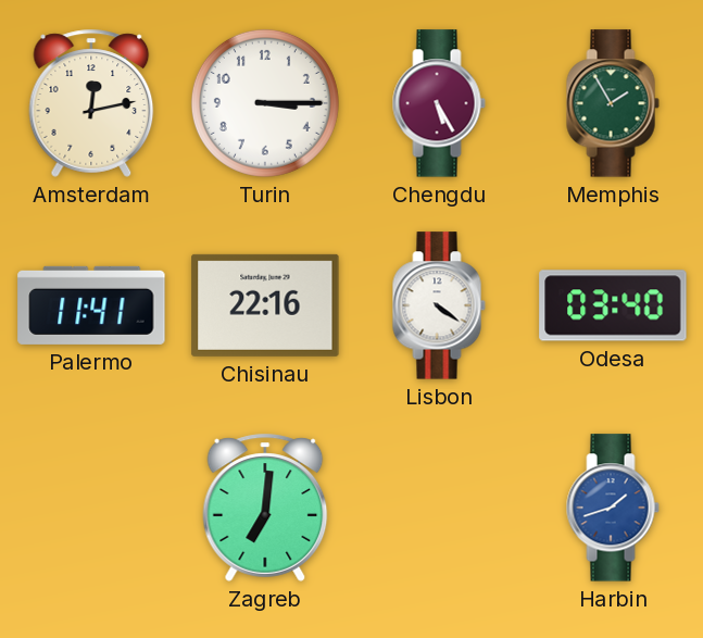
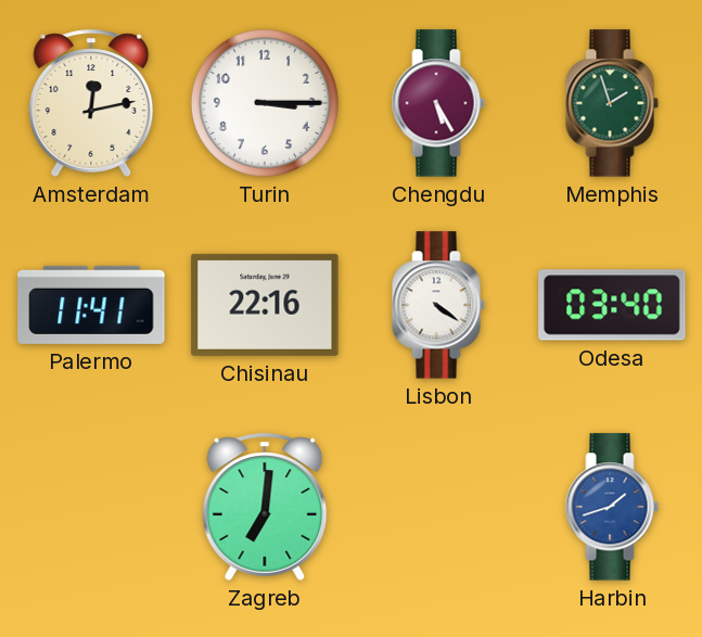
Memphis: 1:55 -> 1:57
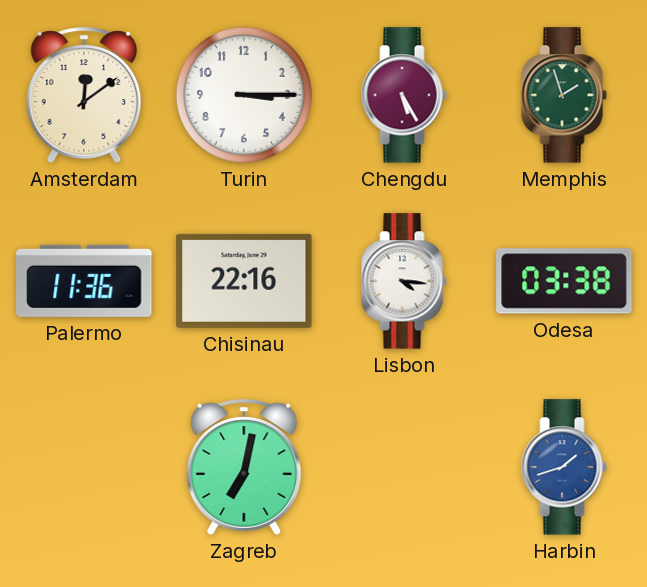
Amsterdam: 12:13 -> 12:09
Palermo: 11:41 -> 11:36
Lisbon: 4:21 -> 4:16
Odesa: 03:40 -> 03:38
Zagreb: 7:01 -> 7:02
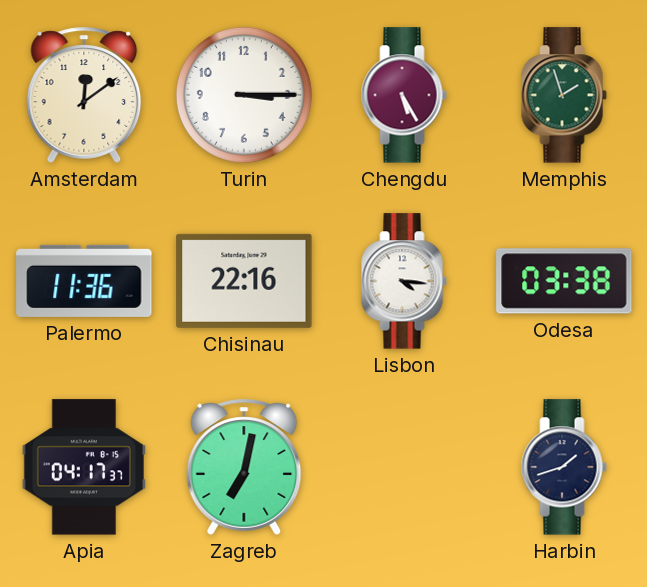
Apia: none -> 04:17
Harbin dial: blue -> navy
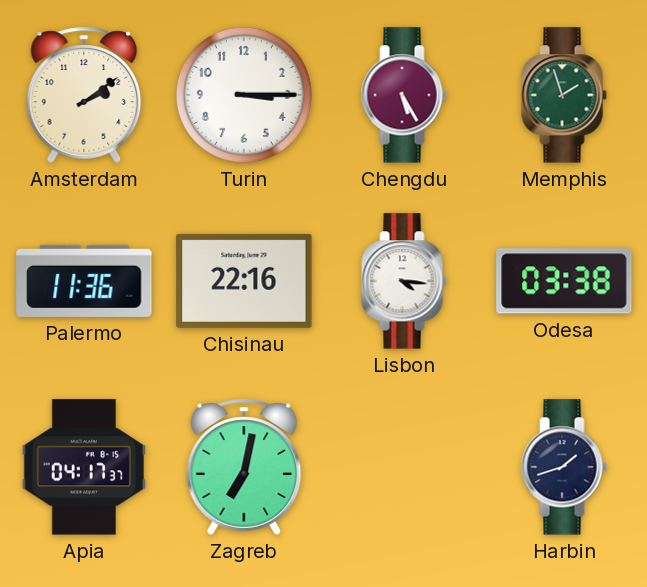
Amsterdam: 12:09 -> 2:09
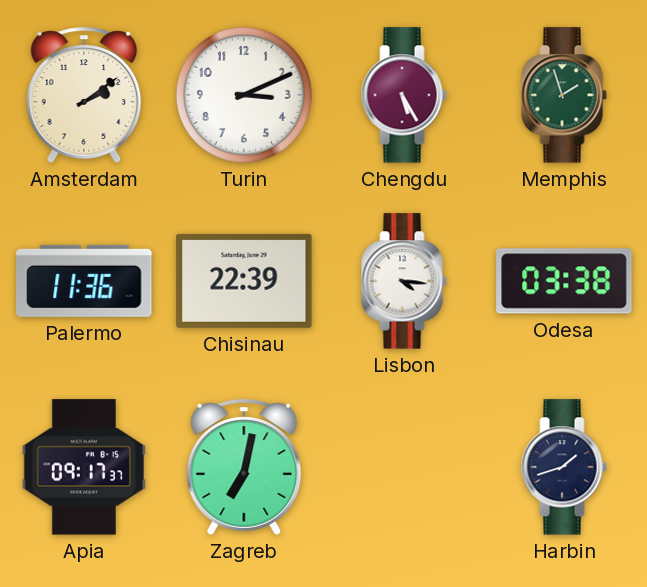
Turin: 3:15 -> 3:11
Chisinau: 22:16 -> 22:39
Apia: 04:17 -> 09:17
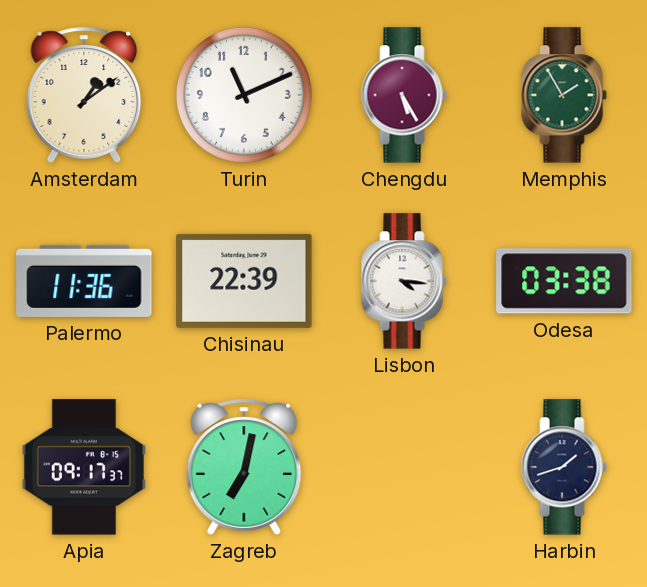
Amsterdam: 2:09 -> 1:09
Turin: 3:11 -> 11:11
Memphis: 1:57 -> 1:55
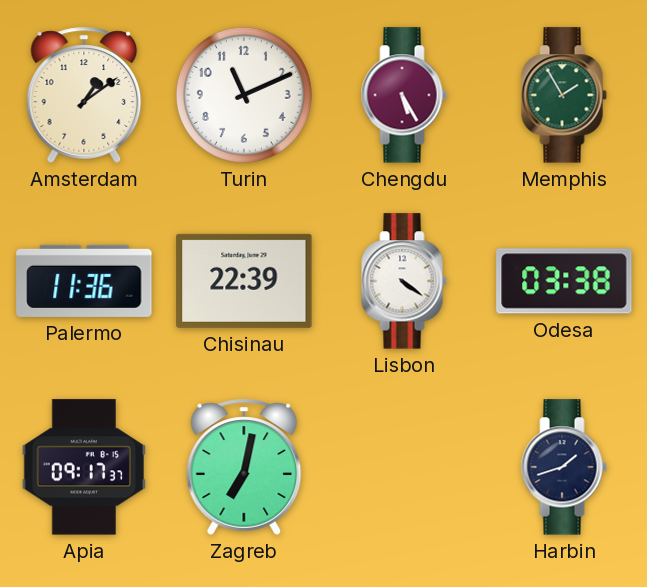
Lisbon: 4:16 -> 4:21
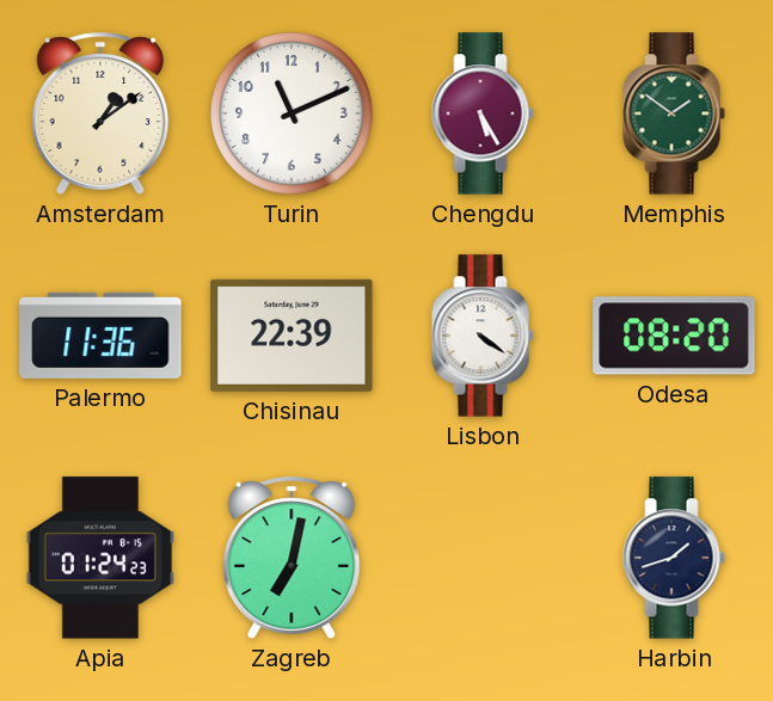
Memphis: 1:55 -> 1:51
Odesa: 03:38 -> 08:20
Apia: 09:17 -> 01:24
